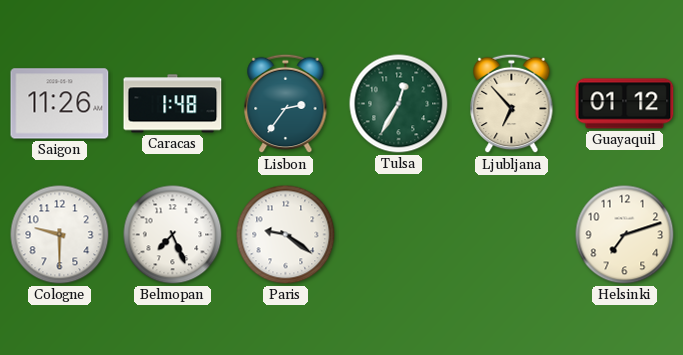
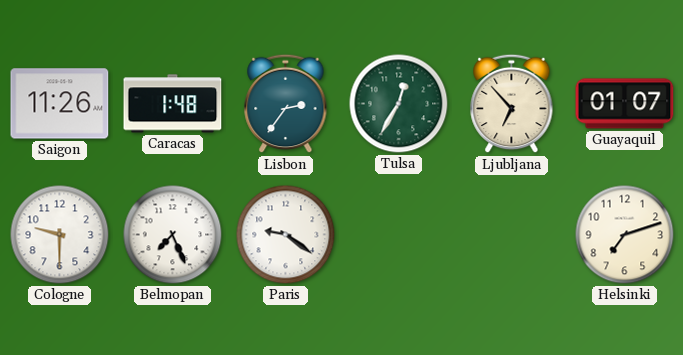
Guayaquil: 01:12 -> 01:07
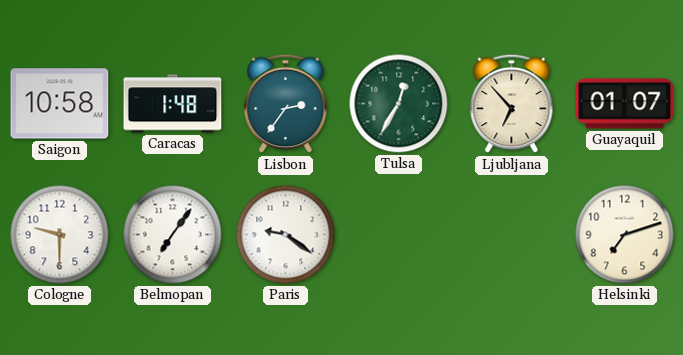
Saigon: 11:26 -> 10:58
Belmopan: 7:26 -> 7:06
